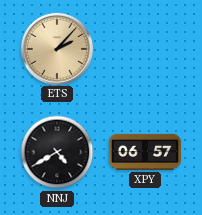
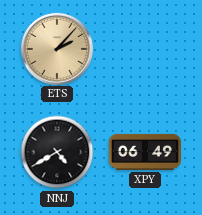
XPY: 06:57 -> 06:49
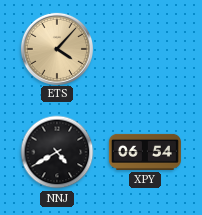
ETS: 2:07 -> 4:07
XPY: 06:49 -> 06:54
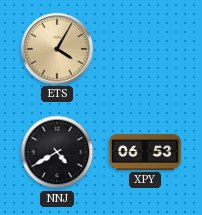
ETS: 4:07 -> 4:05
XPY: 06:54 -> 06:53
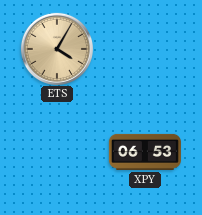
NNJ: 4:40 -> none
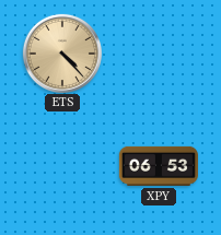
ETS: 4:05 -> 4:23
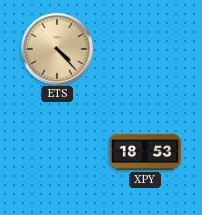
XPY: 06:53 -> 18:53
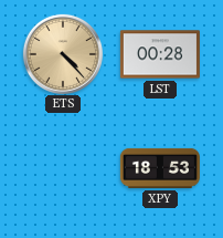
LST: none -> 00:28
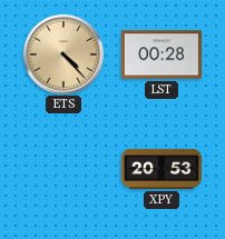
XPY: 18:53 -> 20:53
